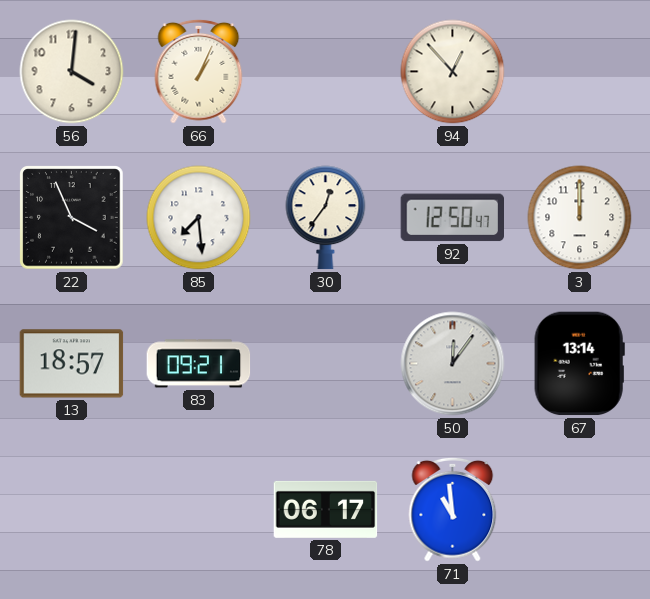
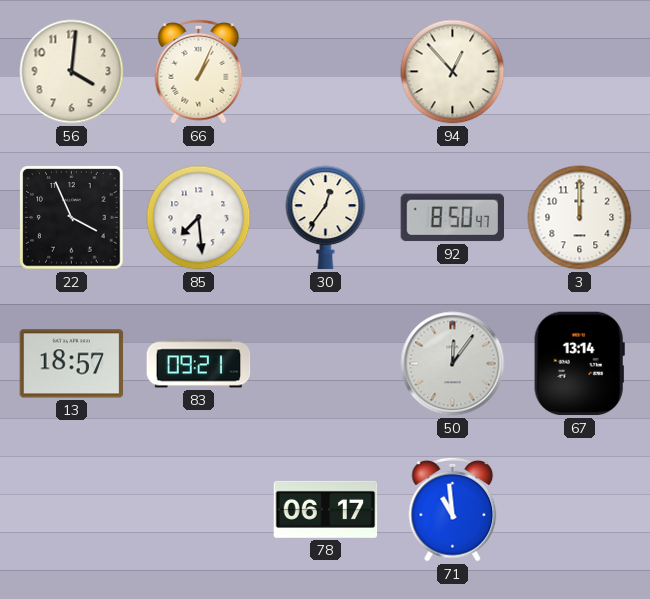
92: 12:50 -> 8:50
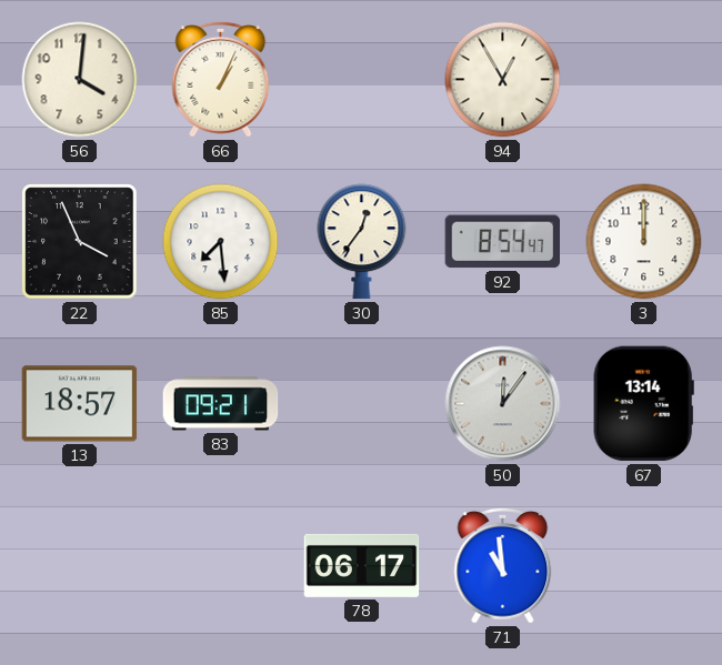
94: 12:53 -> 12:55
92: 8:50 -> 8:54
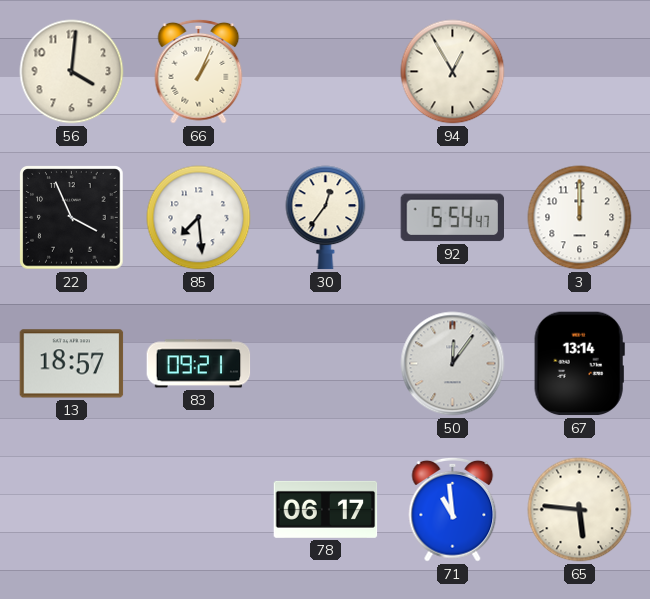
92: 8:54 -> 5:54
65: none -> 5:46
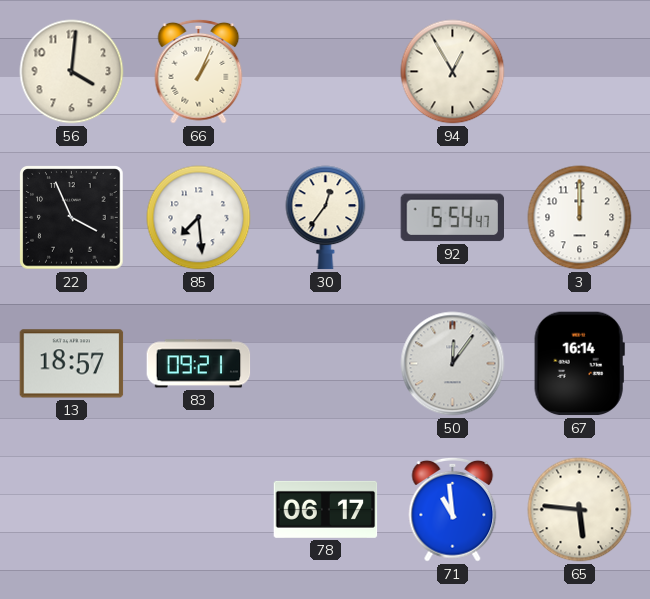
67: 13:14 -> 16:14
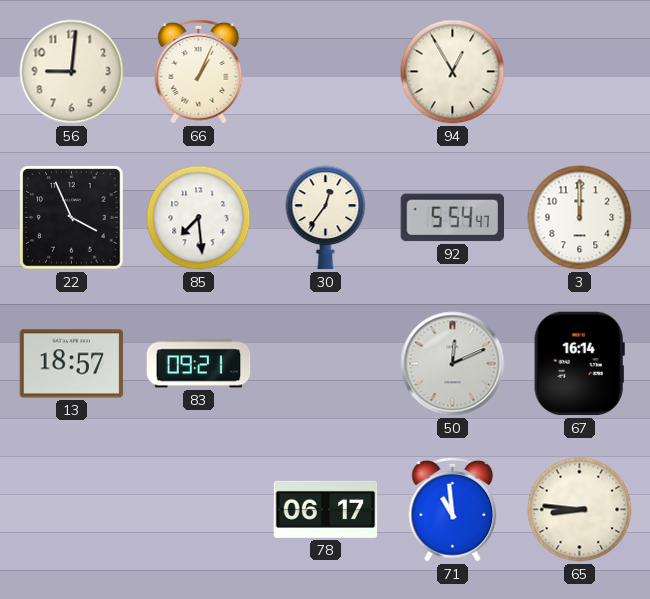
56: 4:01 -> 9:01
50: 12:06 -> 12:11
65: 5:46 -> 8:46
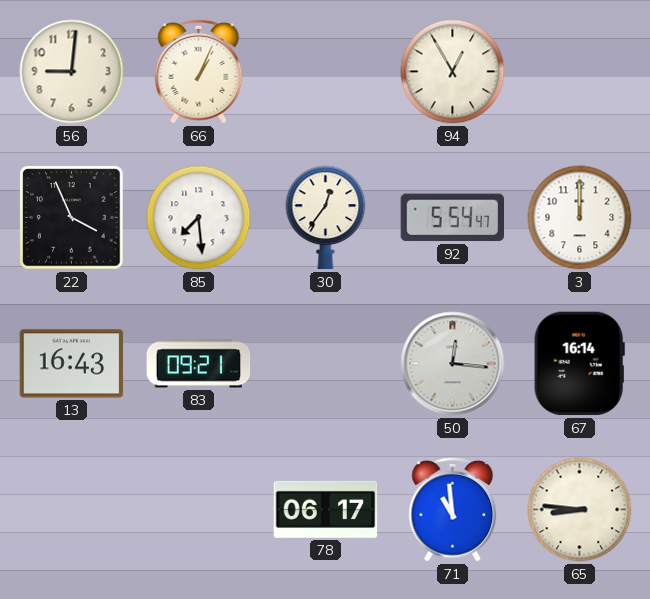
13: 18:57 -> 16:43
50: 12:11 -> 12:16
